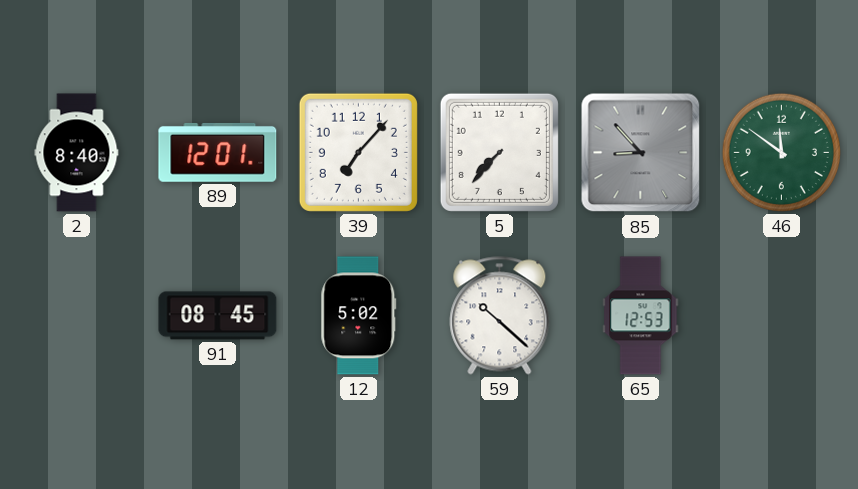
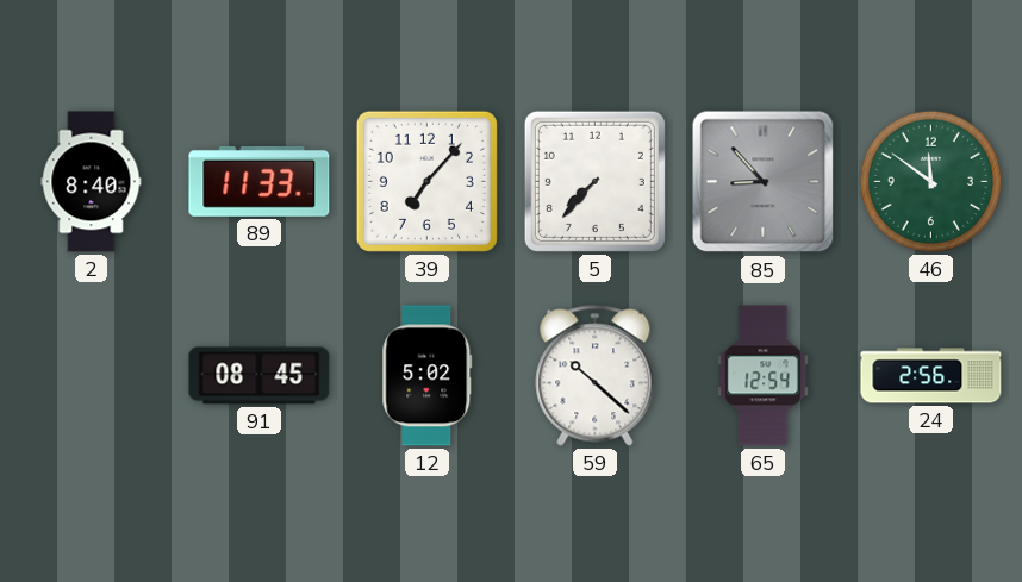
89: 12:01 -> 11:33
65: 12:53 -> 12:54
24: none -> 2:56
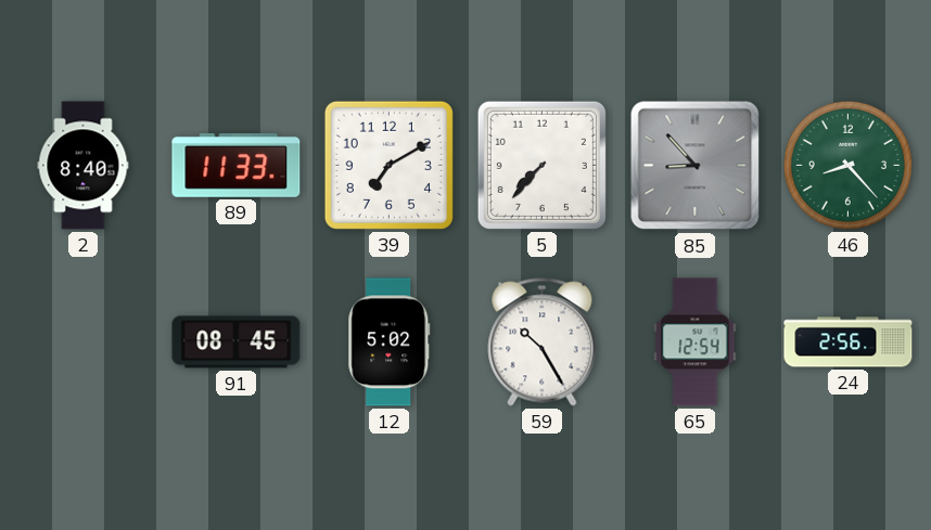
39: 7:07 -> 7:10
46: 11:51 -> 8:23
59: 10:22 -> 10:25
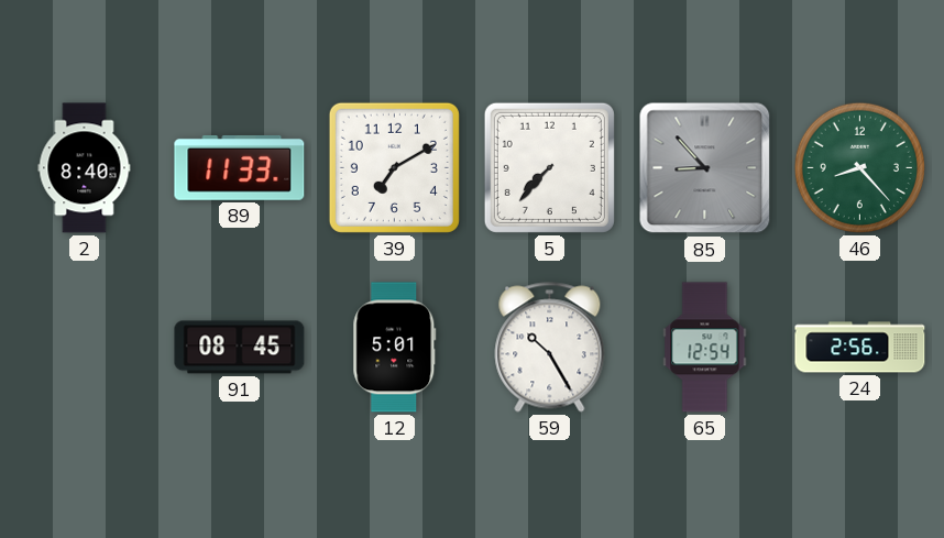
12: 5:02 -> 5:01
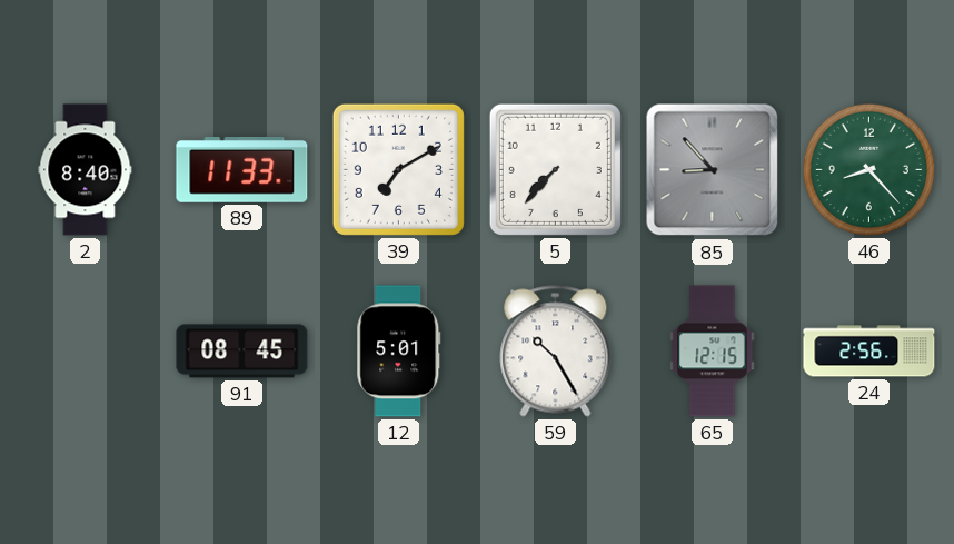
65: 12:54 -> 12:15
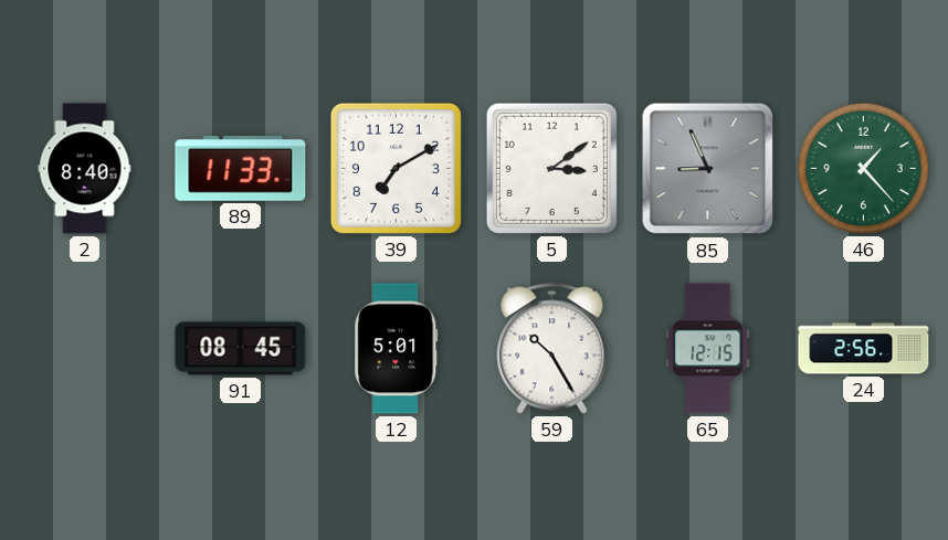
5: 7:37 -> 3:09
85: 8:53 -> 8:56
46: 8:23 -> 1:23
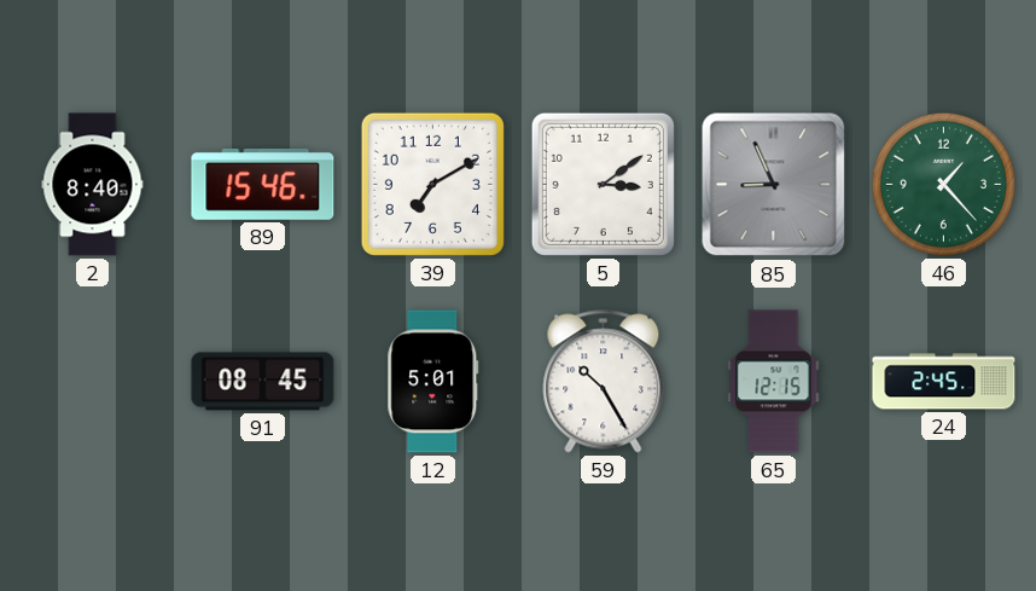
89: 11:33 -> 15:46
24: 2:56 -> 2:45
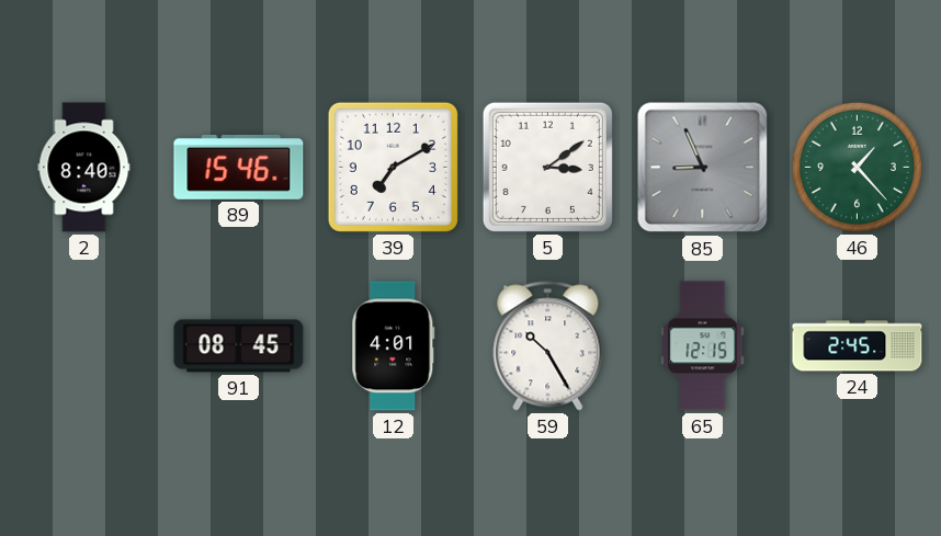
12: 5:01 -> 4:01
